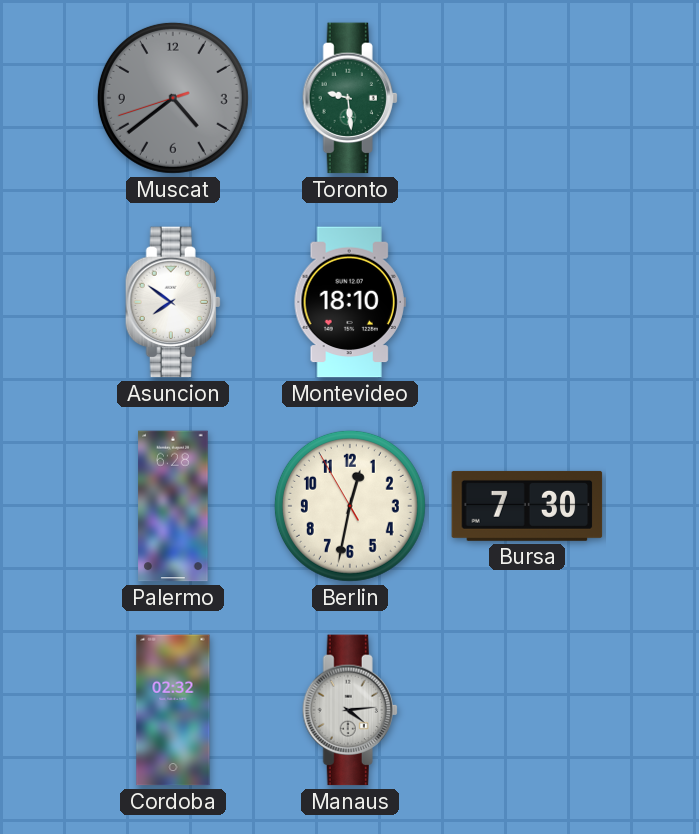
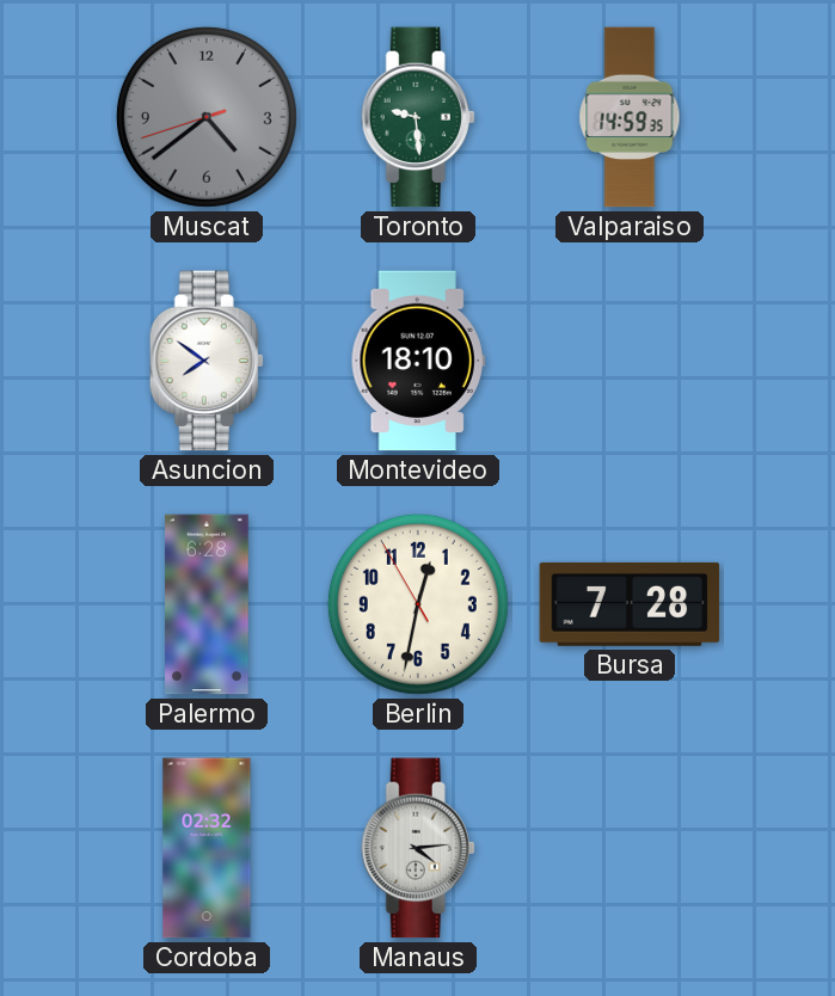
Valparaiso: none -> 14:59
Bursa: 7:30 -> 7:28
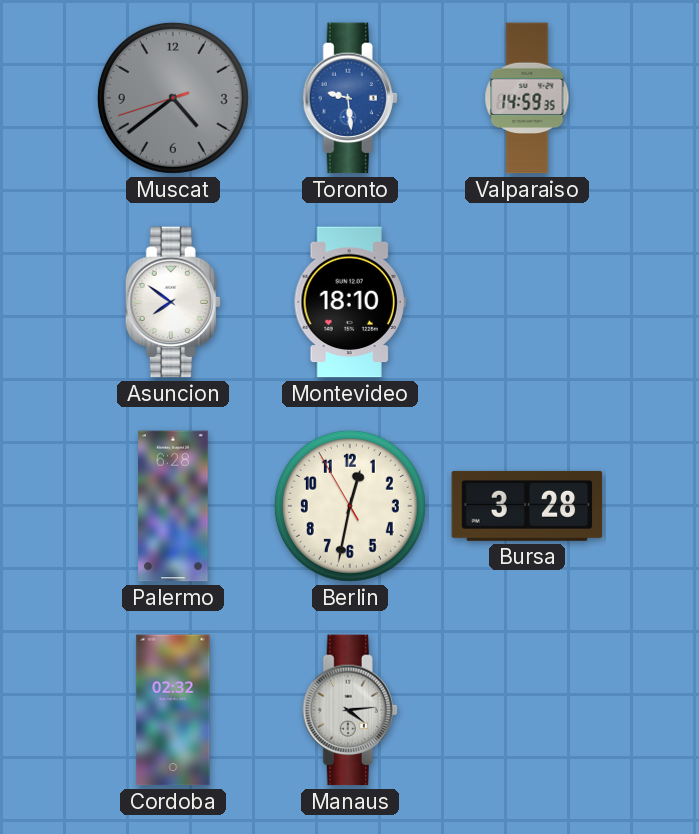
Toronto dial: green -> blue
Bursa: 7:28 -> 3:28
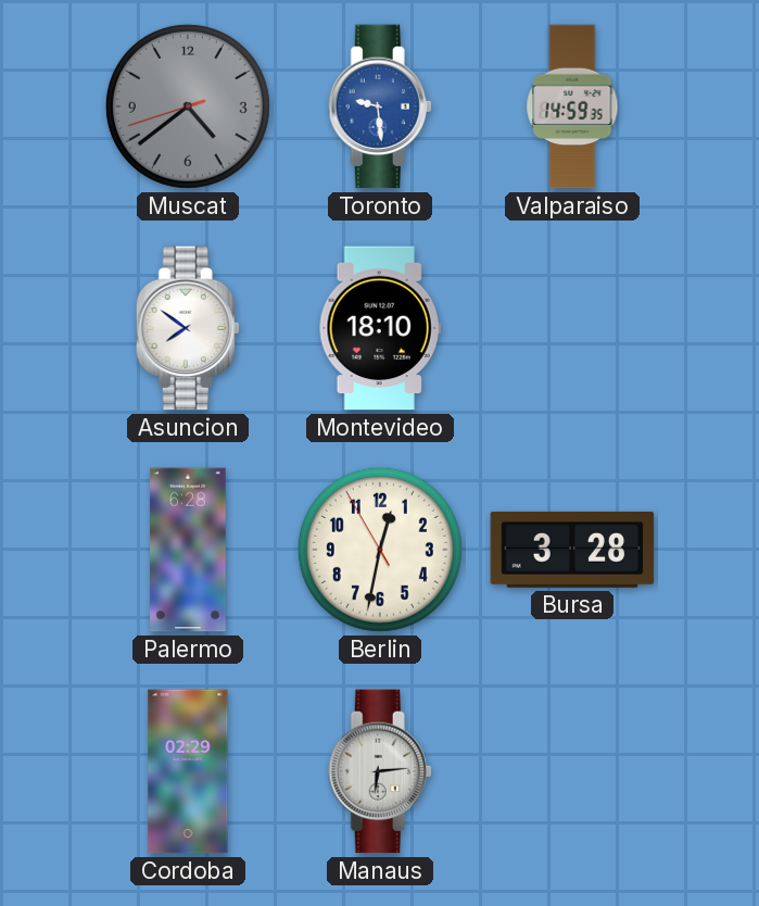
Cordoba: 02:32 -> 02:29
Manaus: 4:14 -> 6:14
